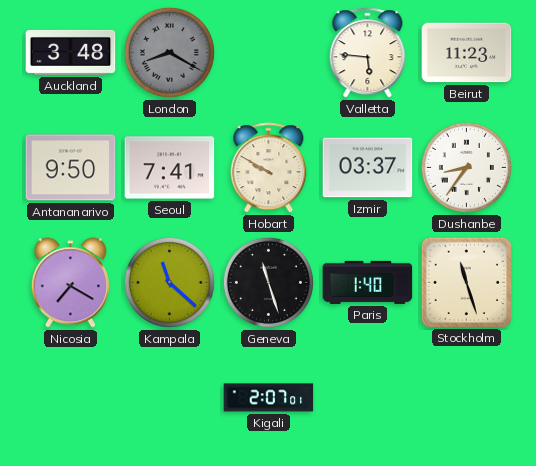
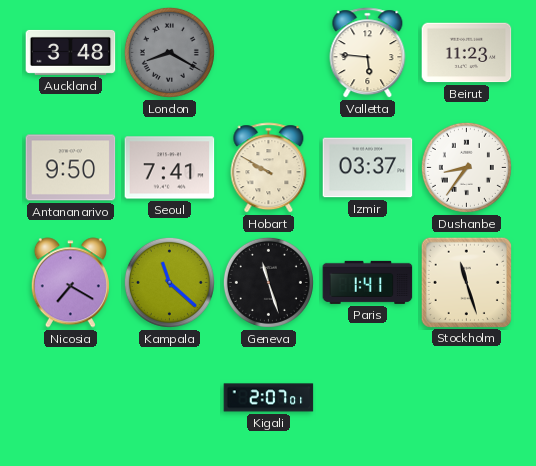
Paris: 1:40 -> 1:41
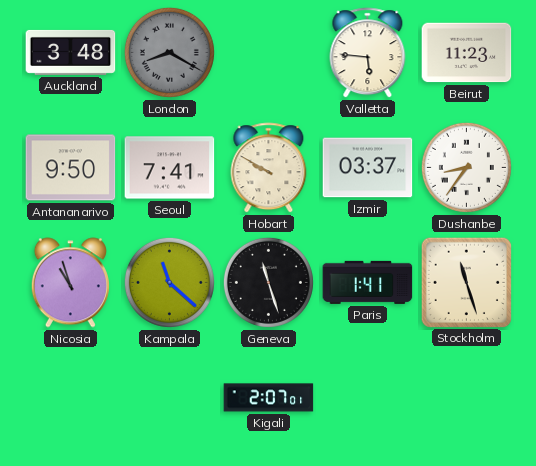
Nicosia: 7:20 -> 10:57
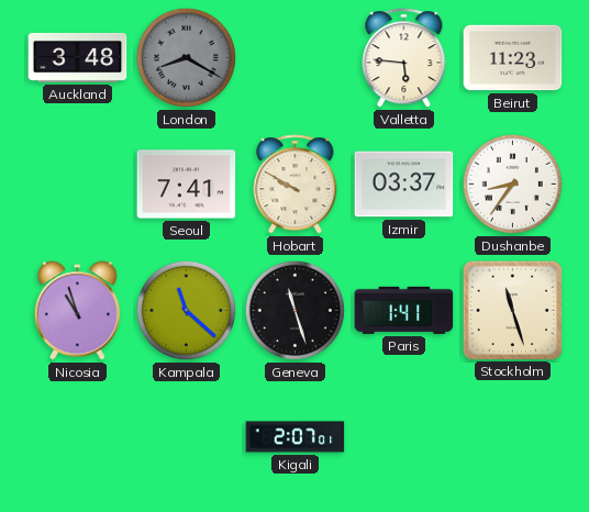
Antananarivo: 9:50 -> none
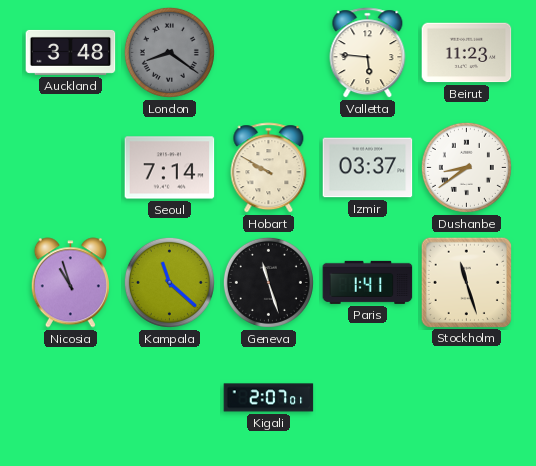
London: 8:20 -> 8:21
Seoul: 7:41 -> 7:14
Dushanbe: 8:36 -> 8:39
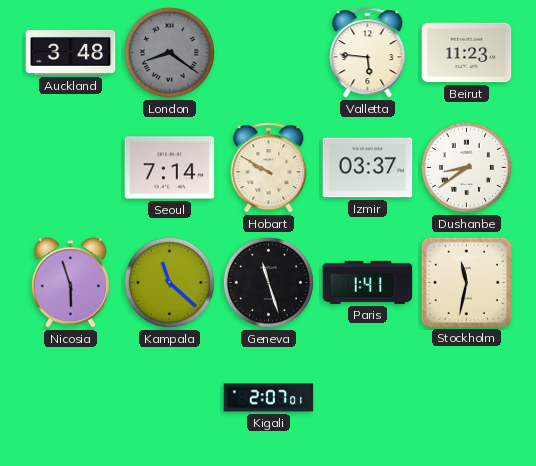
Nicosia: 10:57 -> 5:57
Stockholm: 11:27 -> 11:32
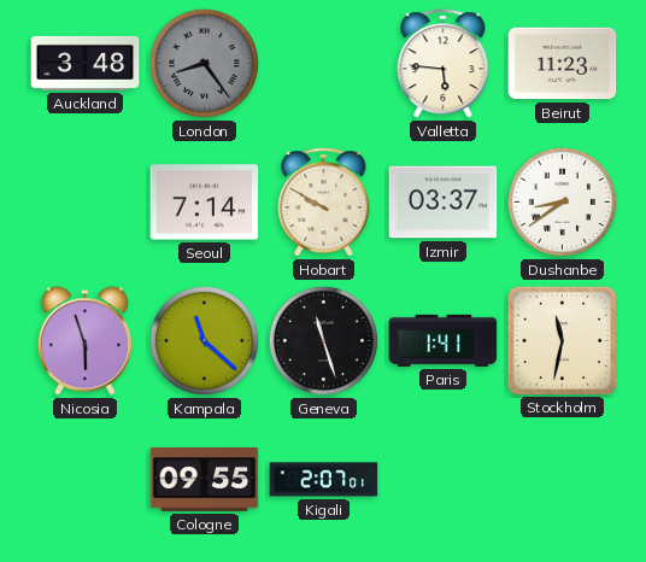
London: 8:21 -> 8:24
Cologne: none -> 09:55
